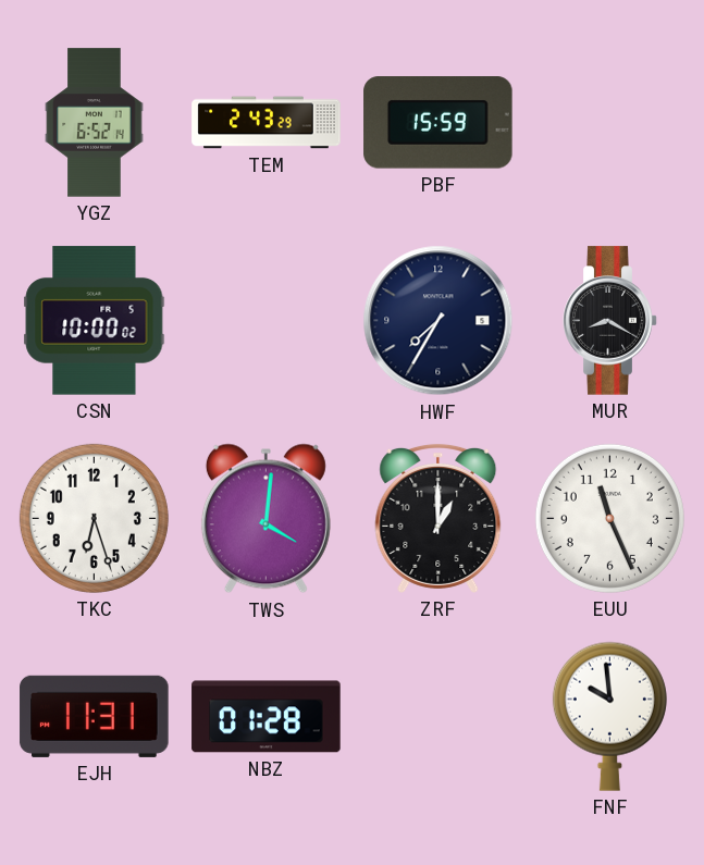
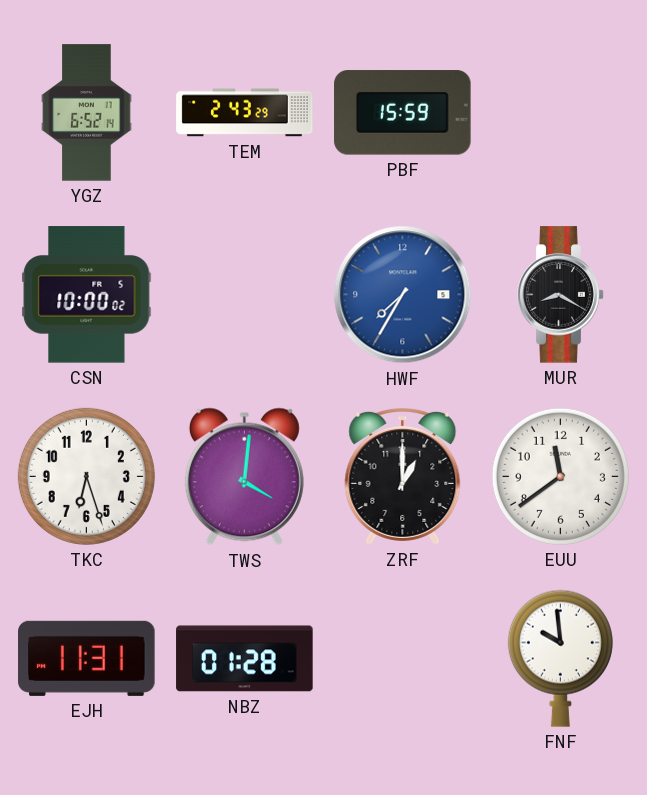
HWF dial: navy -> blue
EUU: 11:26 -> 11:39
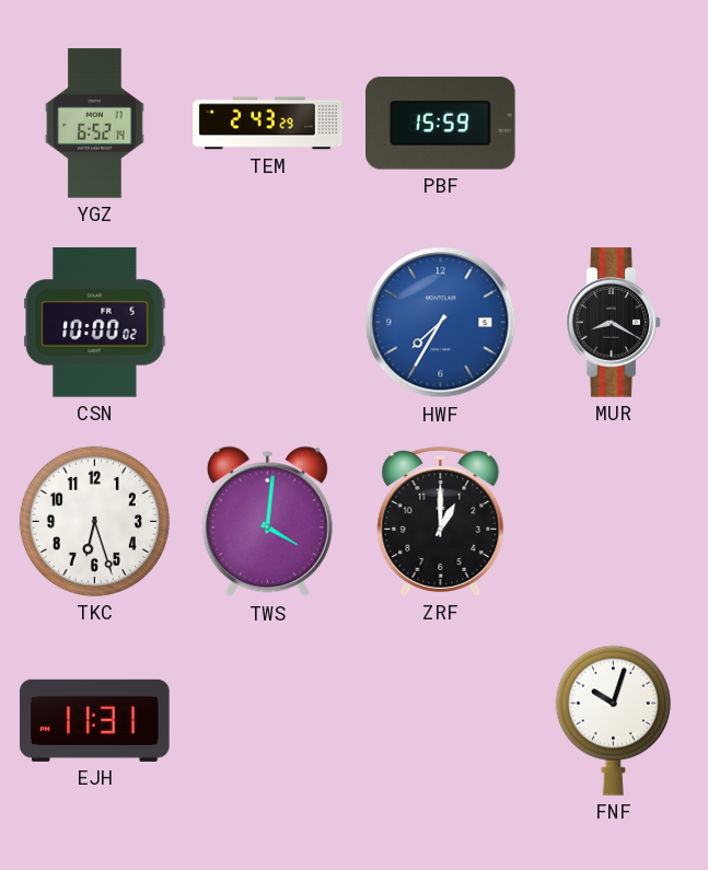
EUU: 11:39 -> none
NBZ: 01:28 -> none
FNF: 9:59 -> 10:03
